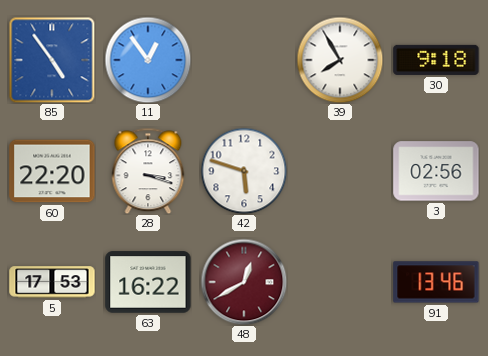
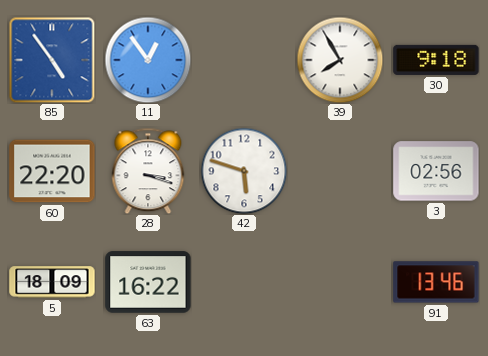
5: 17:53 -> 18:09
48: 12:40 -> none
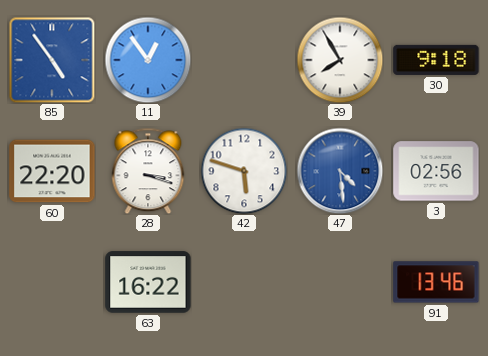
47: none -> 4:29
5: 18:09 -> none
